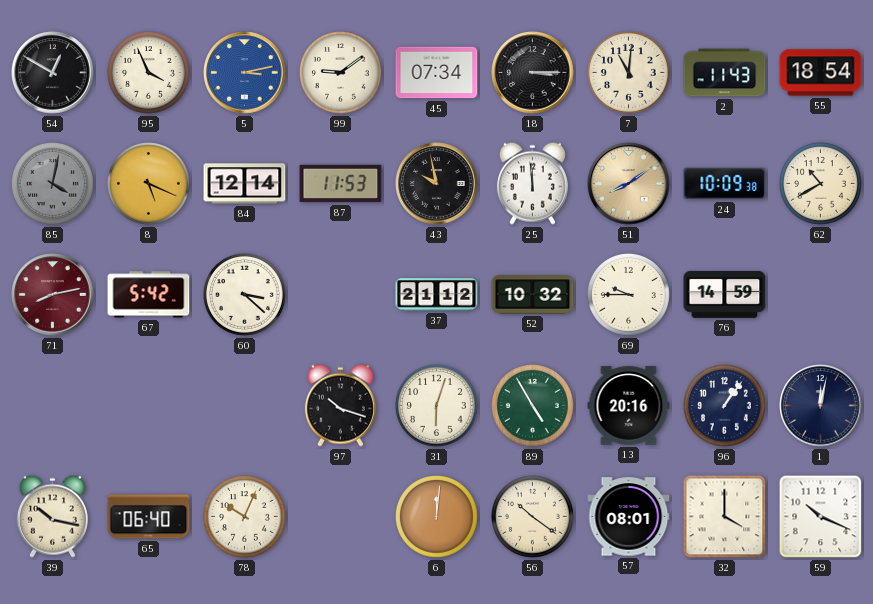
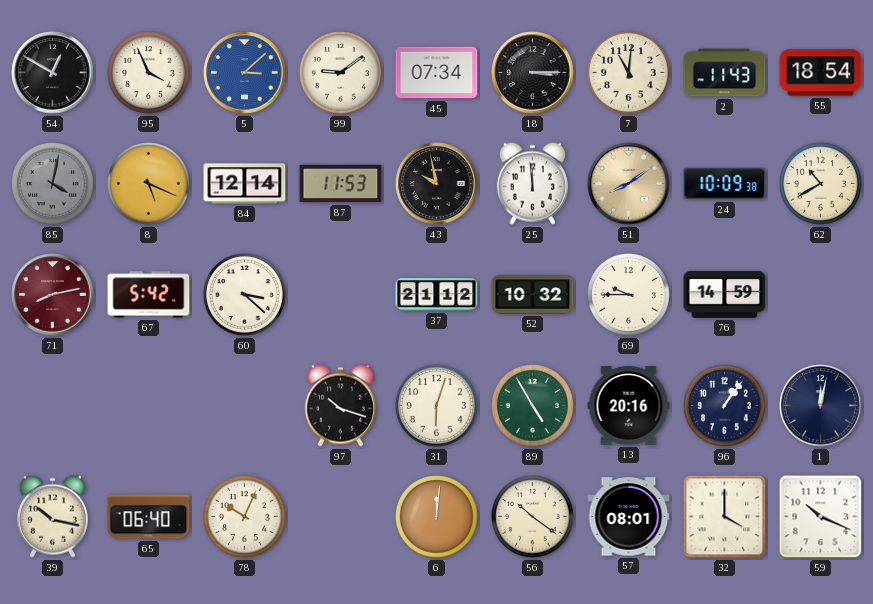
5: 3:13 -> 3:08
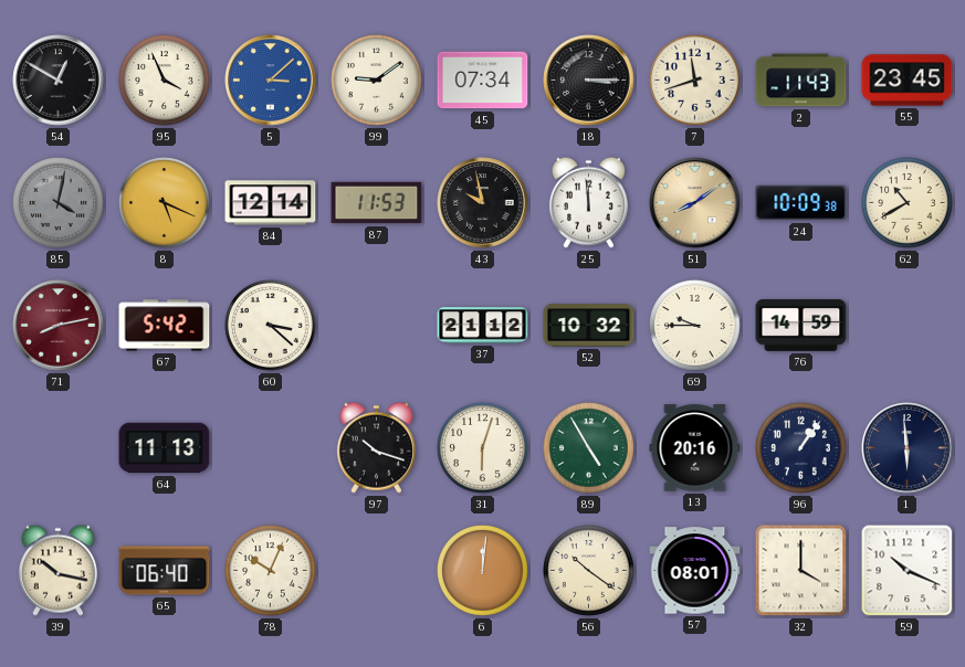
7: 11:01 -> 11:42
55: 18:54 -> 23:45
64: none -> 11:13
1: 12:02 -> 5:59
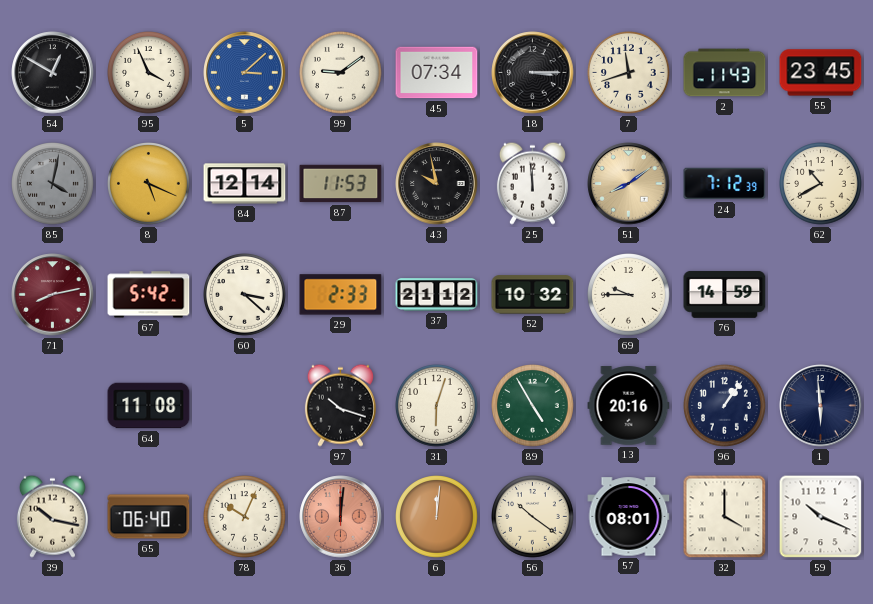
24: 10:09 -> 7:12
29: none -> 2:33
64: 11:13 -> 11:08
36: none -> 12:01
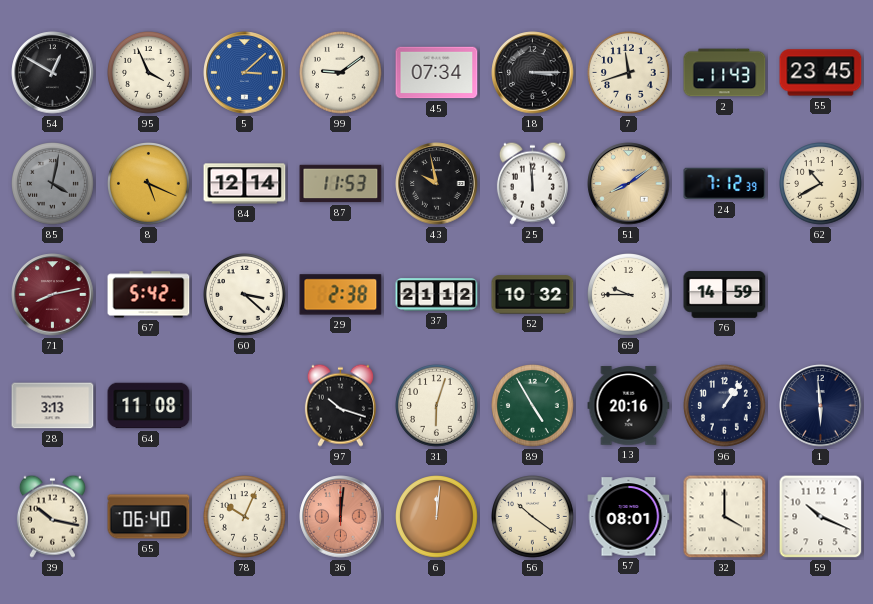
29: 2:33 -> 2:38
28: none -> 3:13
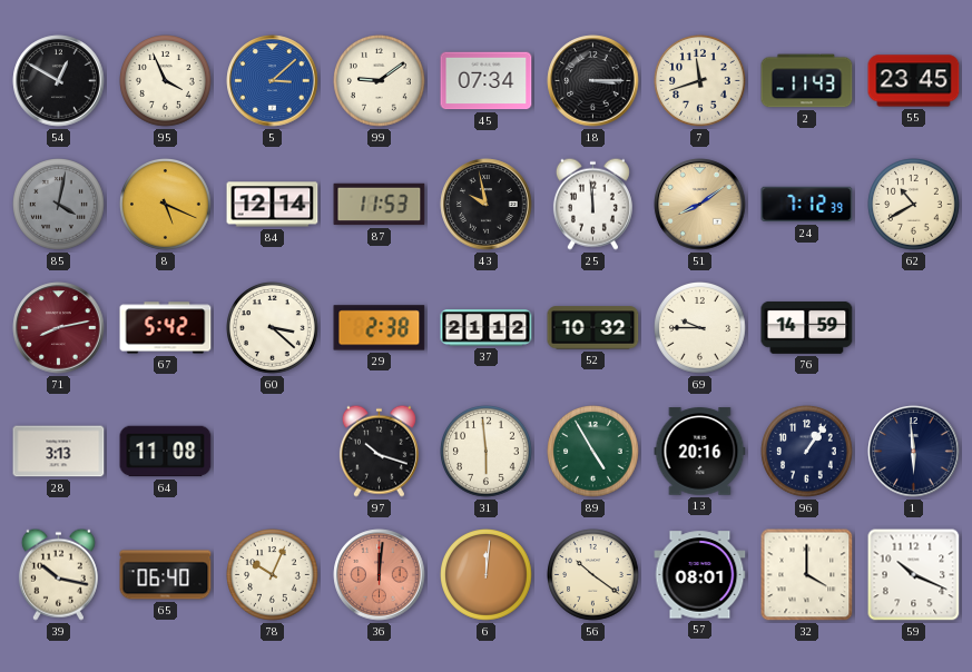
31: 6:03 -> 5:59
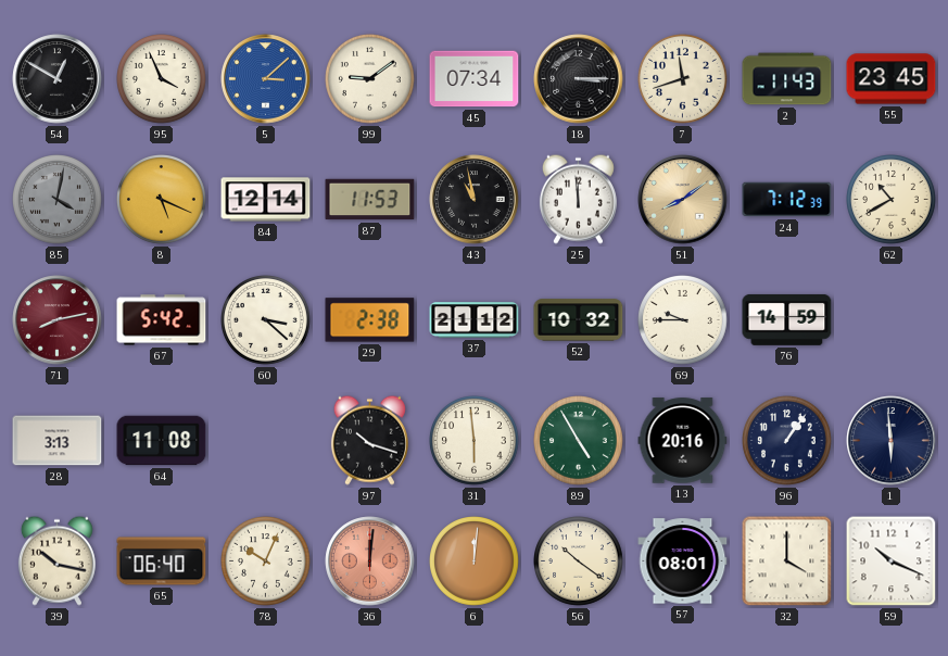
43: 9:58 -> 10:58
